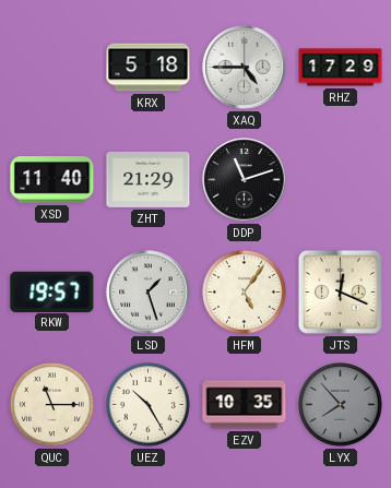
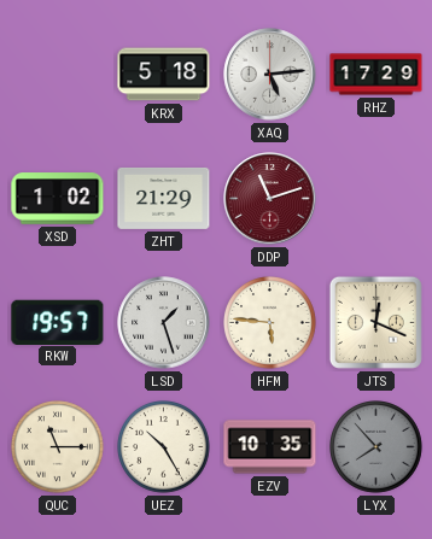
XAQ: 4:45 -> 5:14
XSD: 11:40 -> 1:02
DDP dial: black -> burgundy
HFM: 5:06 -> 5:46
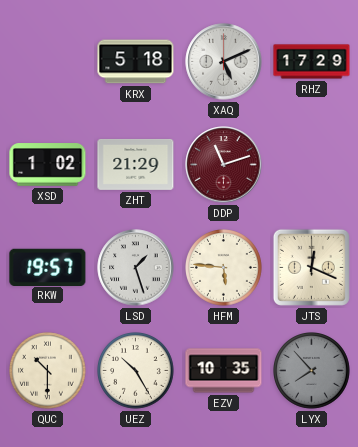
XAQ: 5:14 -> 5:11
QUC: 11:15 -> 10:30
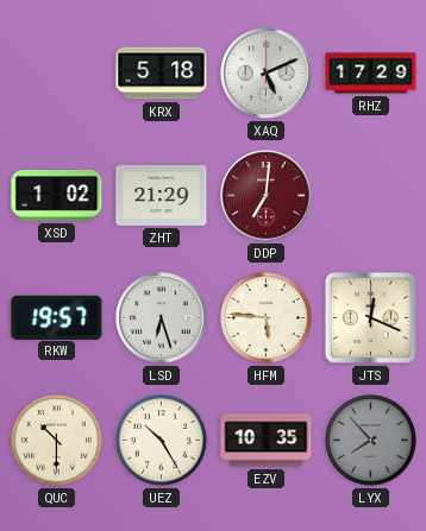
DDP: 11:12 -> 7:01
LSD: 1:27 -> 6:27
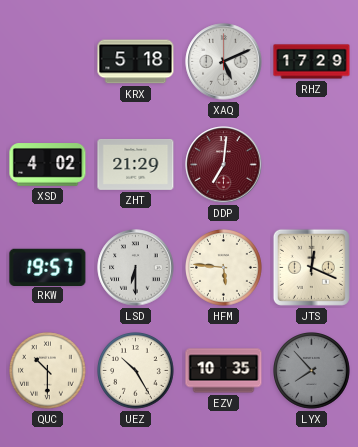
XSD: 1:02 -> 4:02
LSD: 6:27 -> 6:30
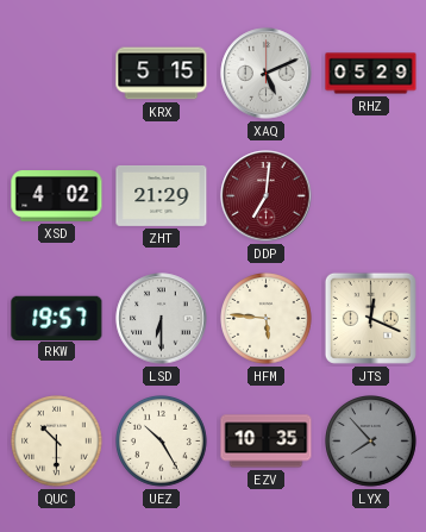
KRX: 5:18 -> 5:15
RHZ: 17:29 -> 05:29
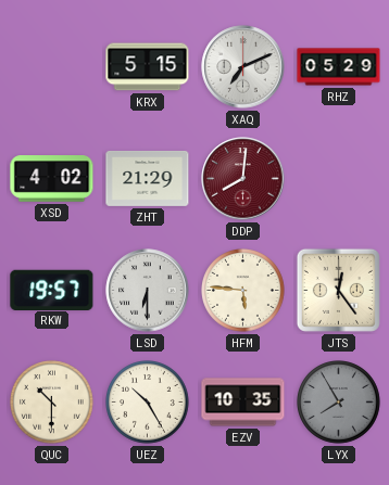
XAQ: 5:11 -> 7:11
DDP: 7:01 -> 8:01
JTS: 12:19 -> 12:24
LYX: 7:53 -> 7:55
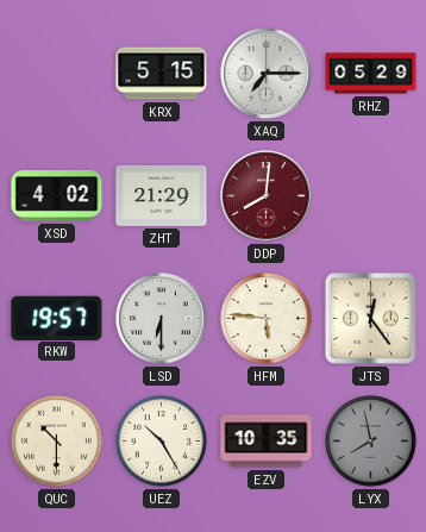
XAQ: 7:11 -> 7:15
LYX: 7:55 -> 7:58
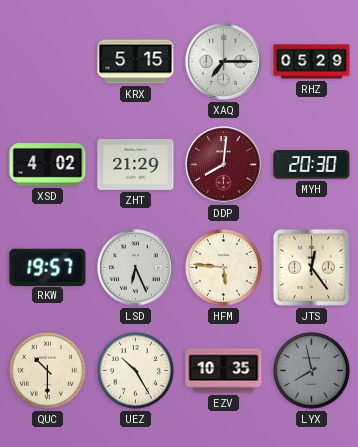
MYH: none -> 20:30
LSD: 6:30 -> 6:26
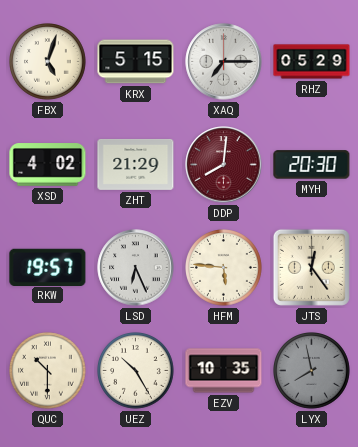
FBX: none -> 5:03
